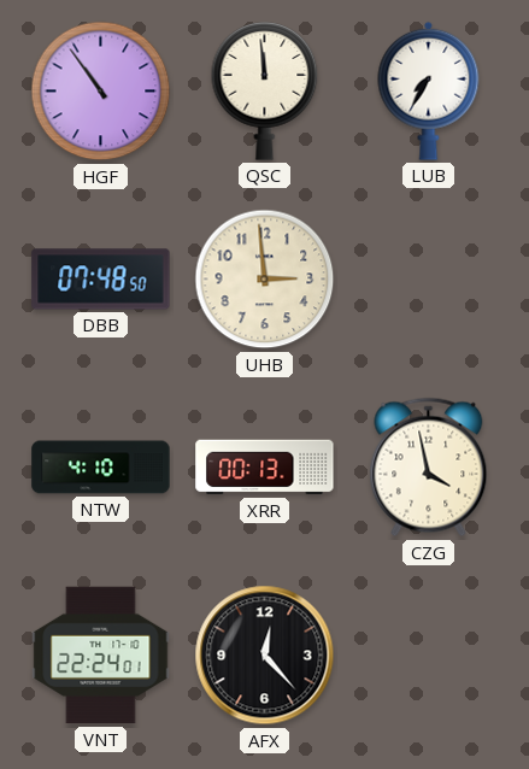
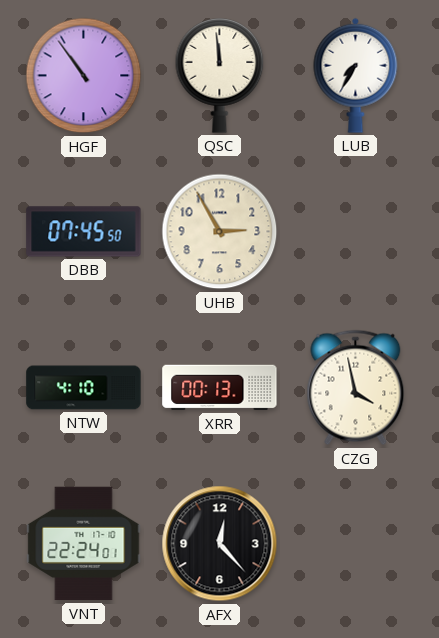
DBB: 07:48 -> 07:45
UHB: 2:59 -> 2:55
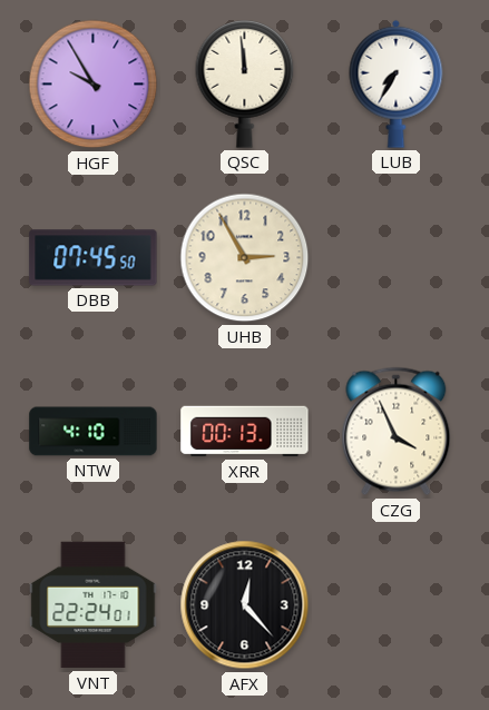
HGF: 10:54 -> 9:55
CZG: 3:58 -> 3:56
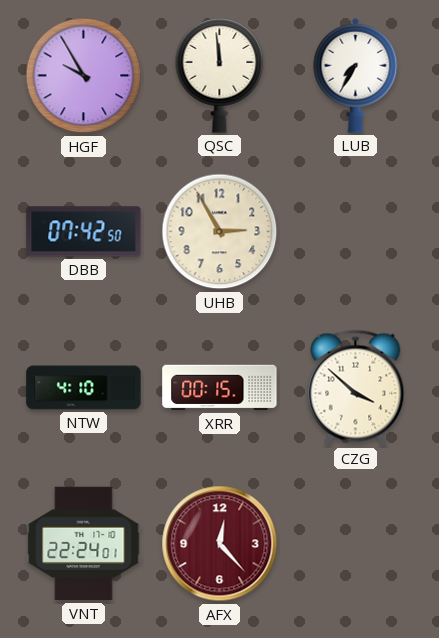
DBB: 07:45 -> 07:42
XRR: 00:13 -> 00:15
CZG: 3:56 -> 3:52
AFX dial: black -> burgundy
